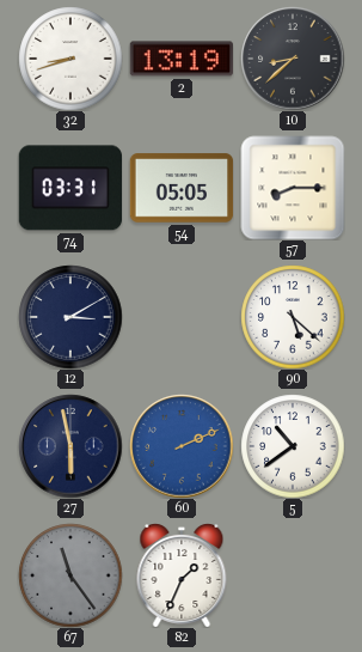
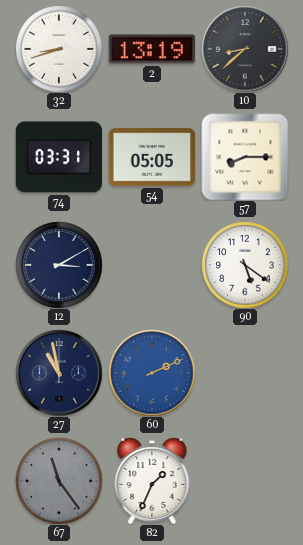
90: 5:22 -> 5:21
27: 5:58 -> 10:58
5: 10:39 -> none
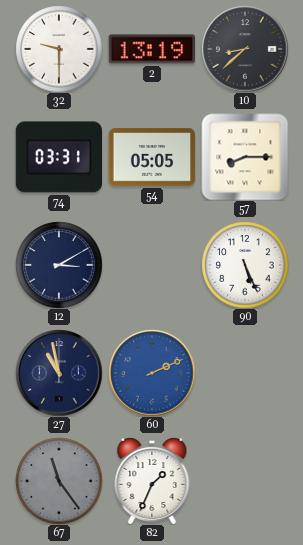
32: 8:42 -> 9:30
90: 5:21 -> 5:26
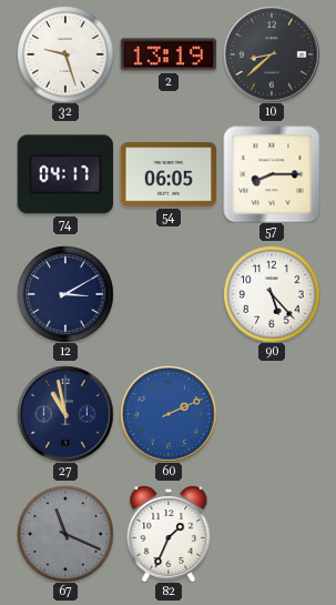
32: 9:30 -> 9:27
74: 03:31 -> 04:17
54: 05:05 -> 06:05
90: 5:26 -> 5:23
67: 11:24 -> 11:19
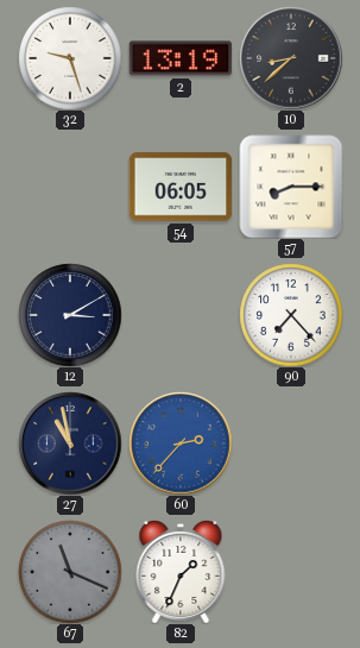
74: 04:17 -> none
90: 5:23 -> 7:23
60: 2:11 -> 2:37
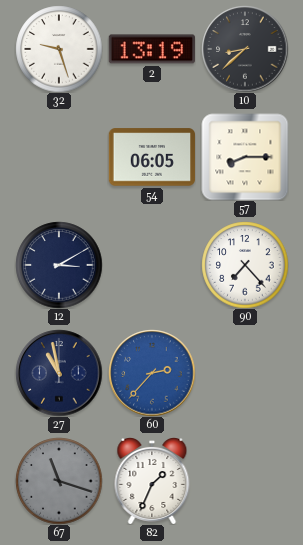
67: 11:19 -> 11:18
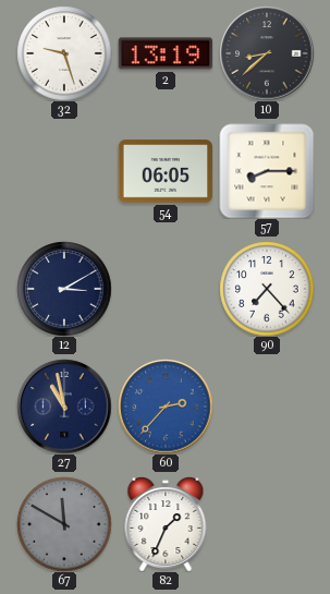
67: 11:18 -> 11:50
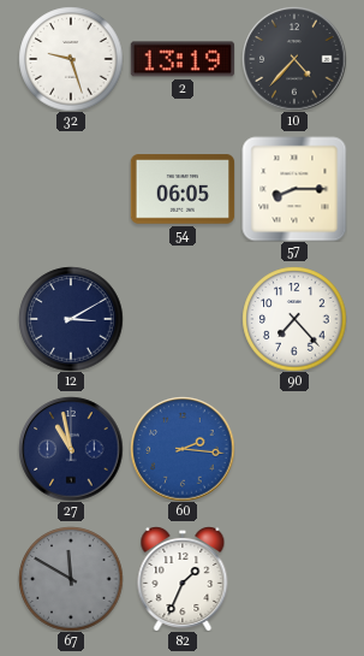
10: 8:38 -> 4:37
60: 2:37 -> 2:16
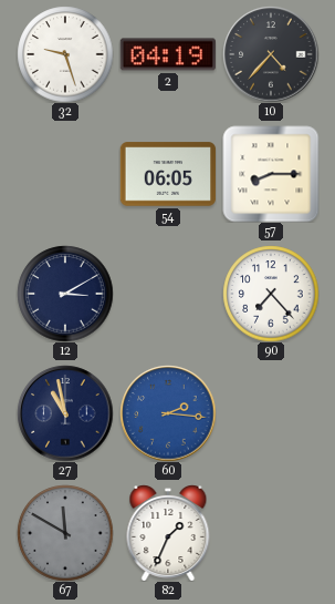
2: 13:19 -> 04:19
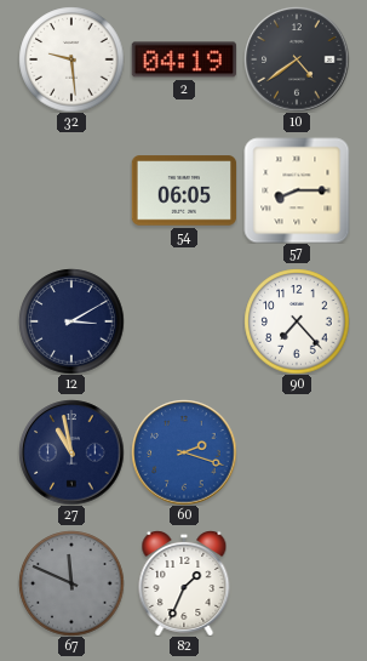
32: 9:27 -> 9:29
10: 4:37 -> 4:39
60: 2:16 -> 2:18
67: 11:50 -> 11:49
